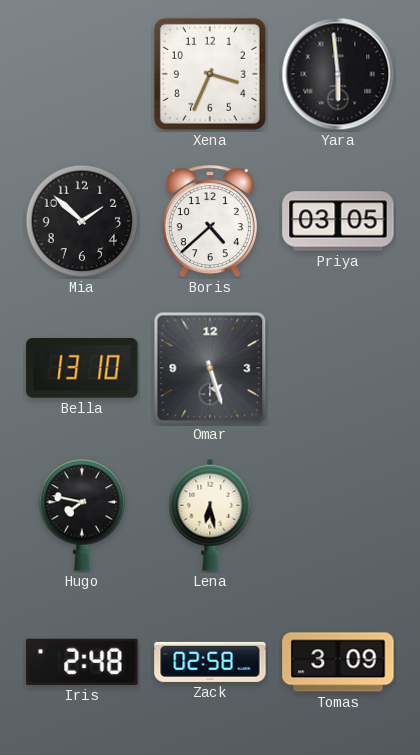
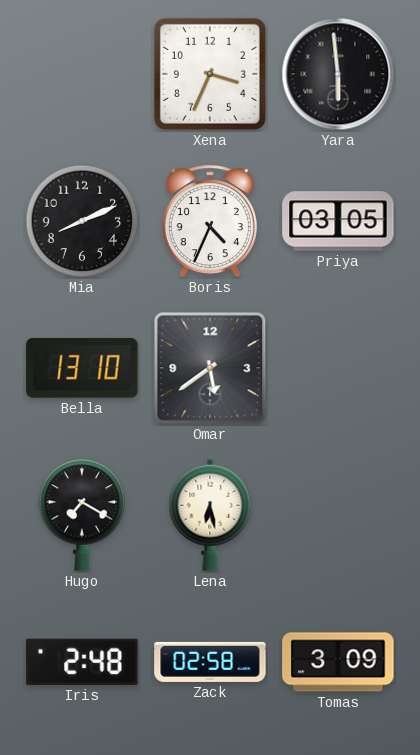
Mia: 1:52 -> 8:11
Boris: 4:38 -> 4:34
Omar: 5:27 -> 5:39
Hugo: 7:47 -> 7:20
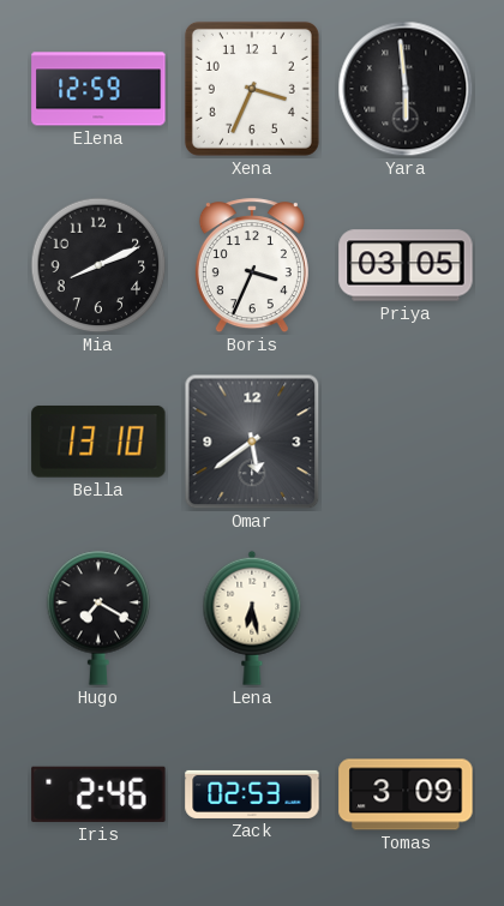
Elena: none -> 12:59
Boris: 4:34 -> 3:34
Iris: 2:48 -> 2:46
Zack: 02:58 -> 02:53
